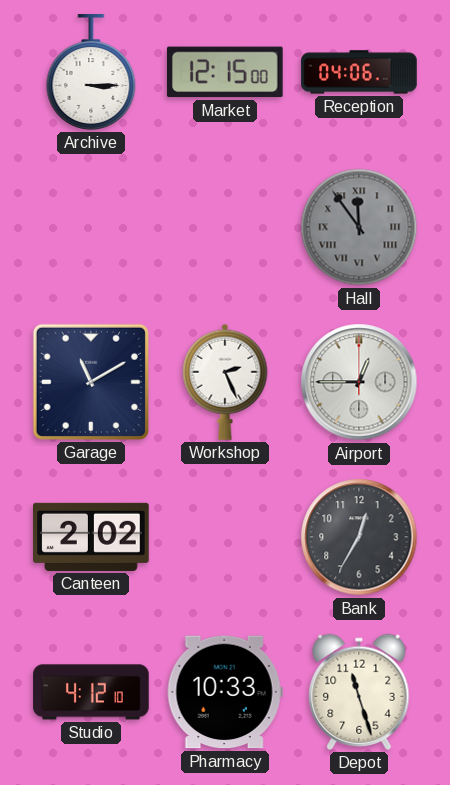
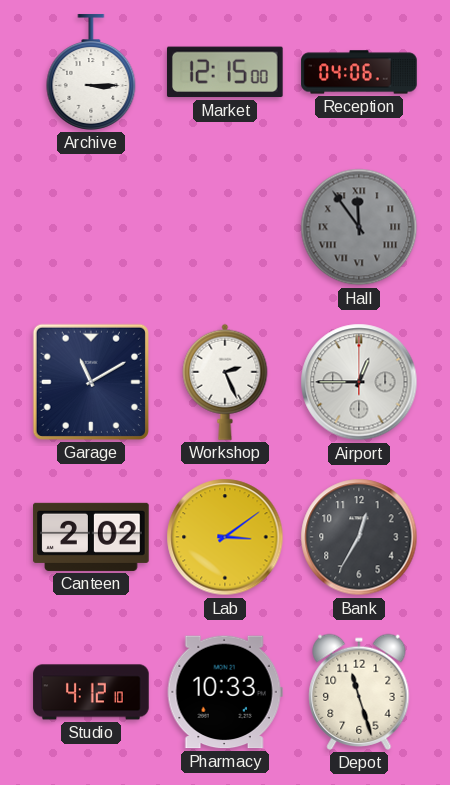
Lab: none -> 3:09
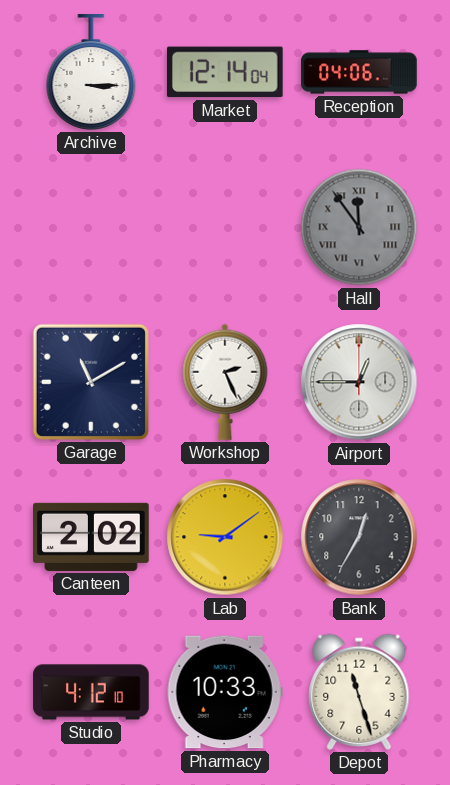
Market: 12:15 -> 12:14
Lab: 3:09 -> 9:09
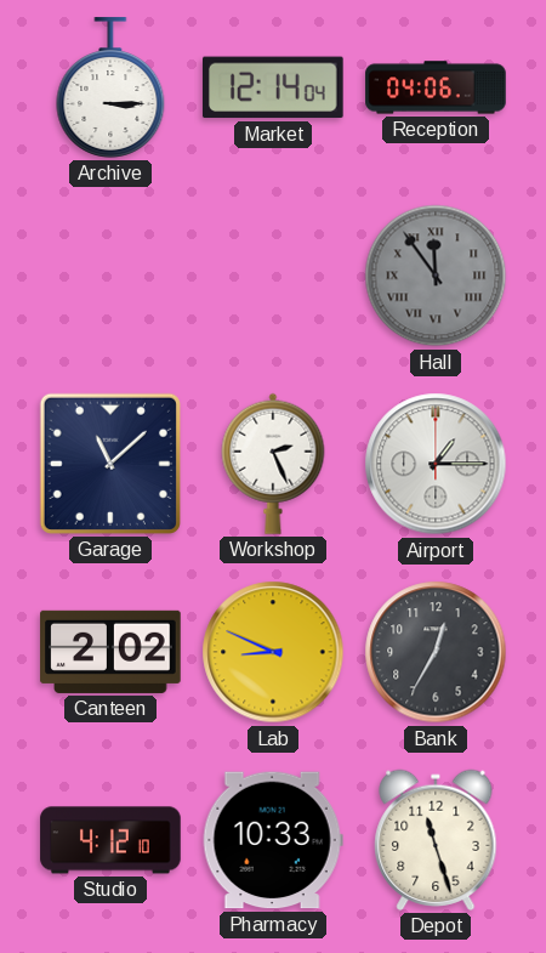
Garage: 11:10 -> 11:08
Airport: 12:45 -> 1:15
Lab: 9:09 -> 8:49
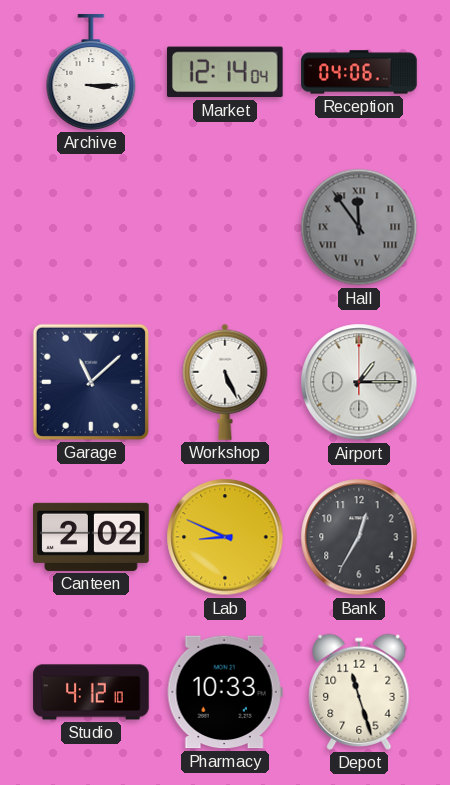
Workshop: 2:26 -> 5:26
